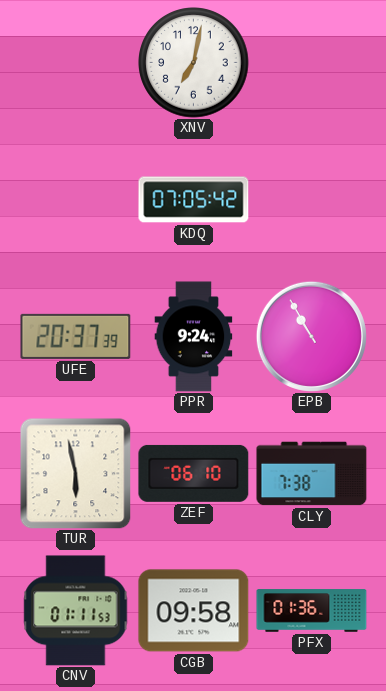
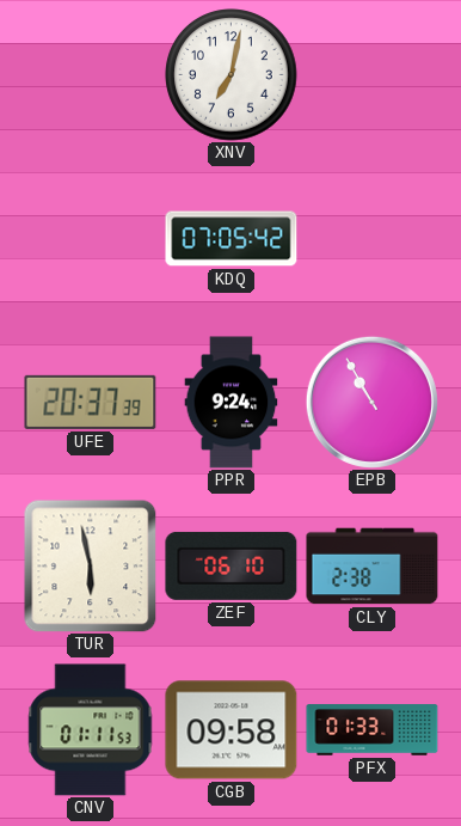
CLY: 7:38 -> 2:38
PFX: 01:36 -> 01:33
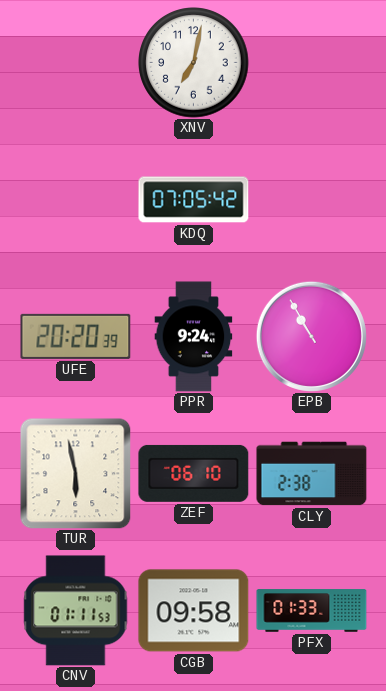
UFE: 20:37 -> 20:20
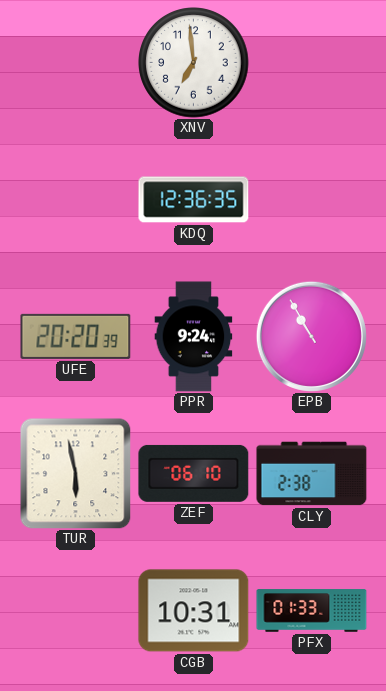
XNV: 7:02 -> 6:59
KDQ: 07:05 -> 12:36
CNV: 01:11 -> none
CGB: 09:58 -> 10:31
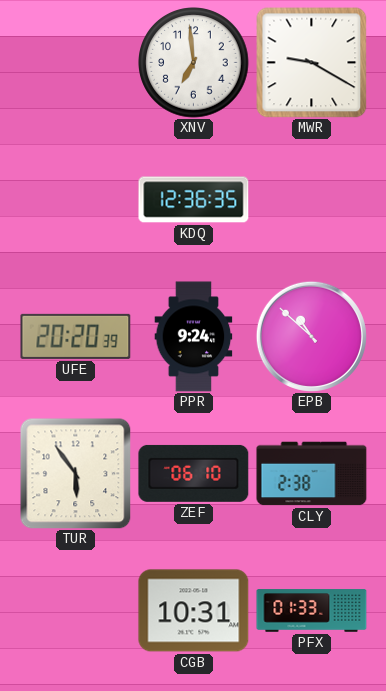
MWR: none -> 9:20
EPB: 10:55 -> 10:52
TUR: 5:58 -> 5:54
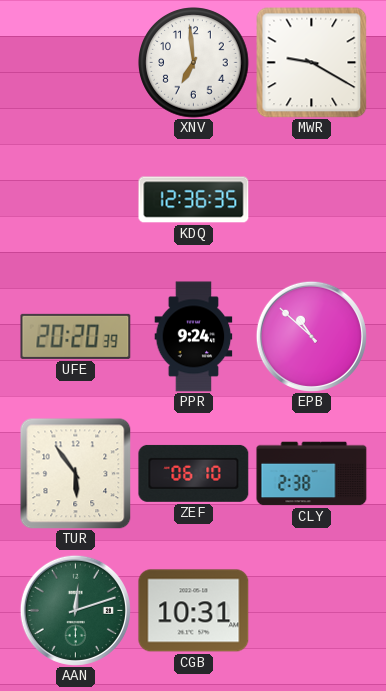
AAN: none -> 12:12
PFX: 01:33 -> none
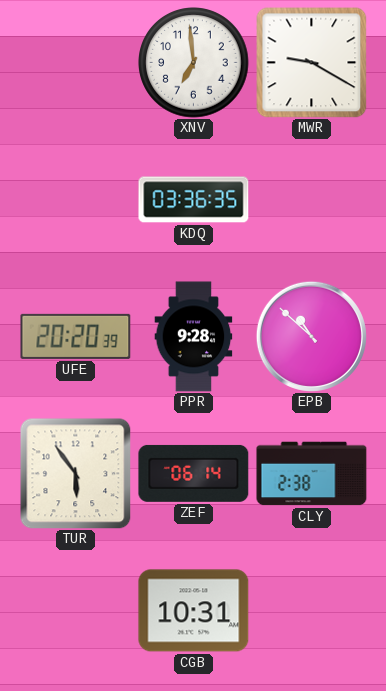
KDQ: 12:36 -> 03:36
PPR: 9:24 -> 9:28
ZEF: 06:10 -> 06:14
AAN: 12:12 -> none
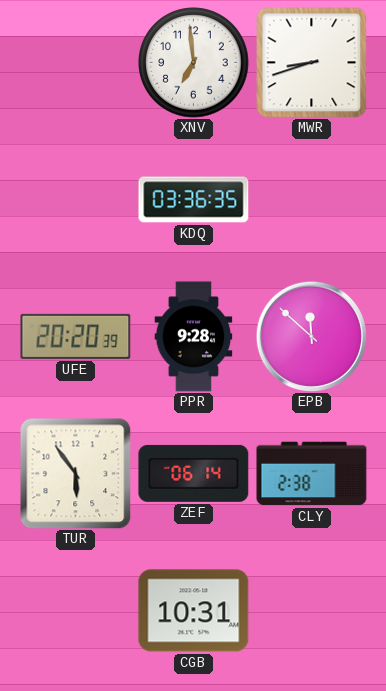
MWR: 9:20 -> 8:42
EPB: 10:52 -> 11:52
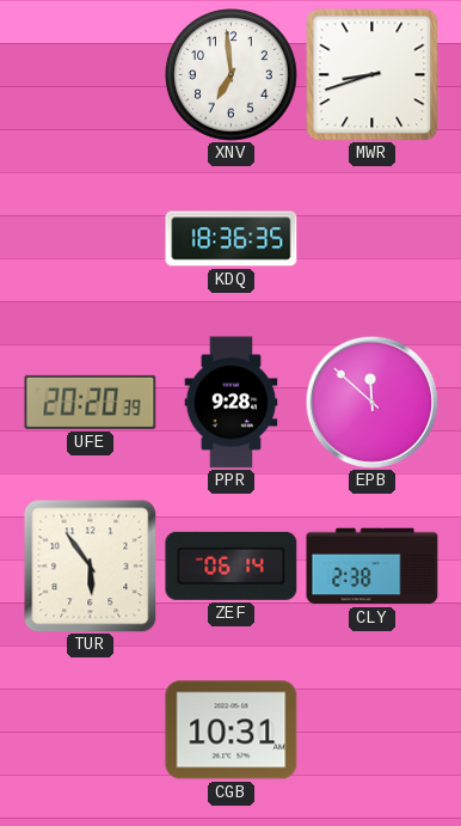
KDQ: 03:36 -> 18:36
